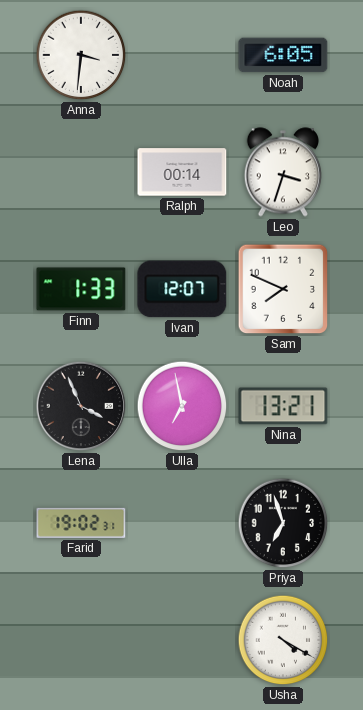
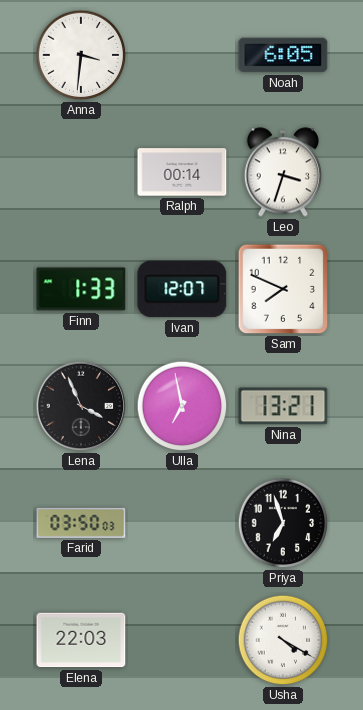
Farid: 19:02 -> 03:50
Elena: none -> 22:03
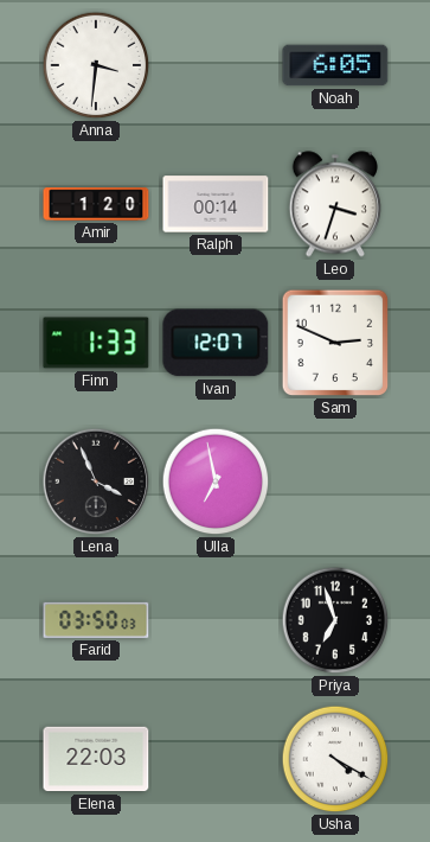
Amir: none -> 1:20
Sam: 7:49 -> 2:49
Nina: 13:21 -> none
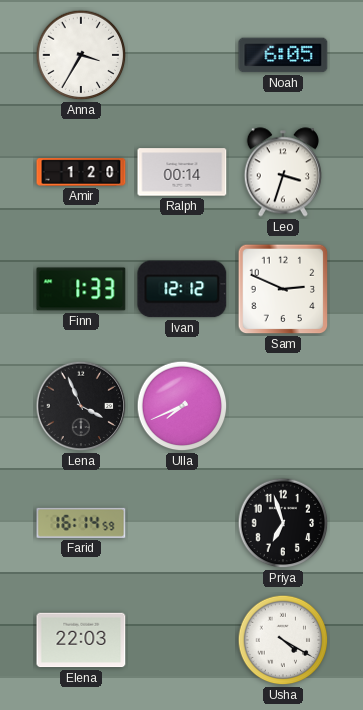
Anna: 3:31 -> 3:35
Ivan: 12:07 -> 12:12
Ulla: 6:58 -> 7:41
Farid: 03:50 -> 16:14
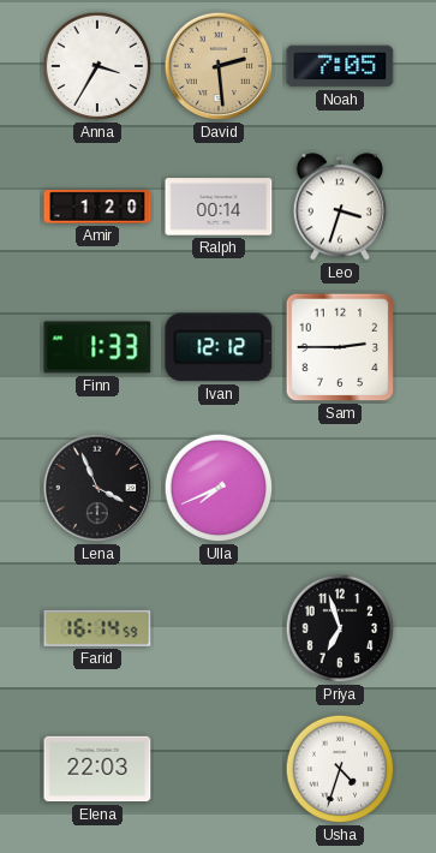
David: none -> 2:29
Noah: 6:05 -> 7:05
Sam: 2:49 -> 2:45
Usha: 4:20 -> 4:33
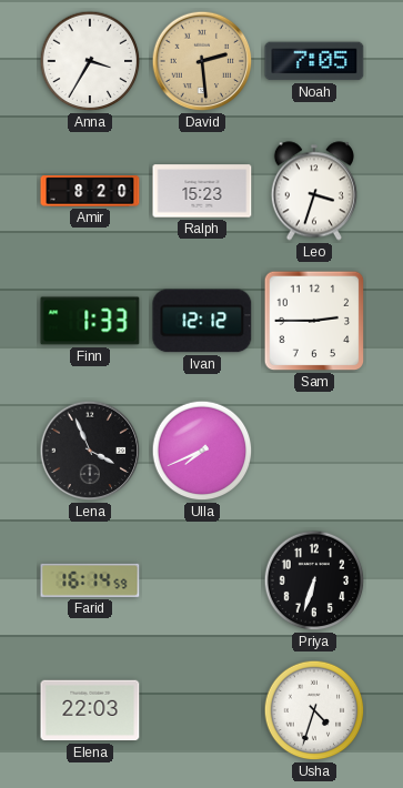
Amir: 1:20 -> 8:20
Ralph: 00:14 -> 15:23
Priya: 6:57 -> 6:33
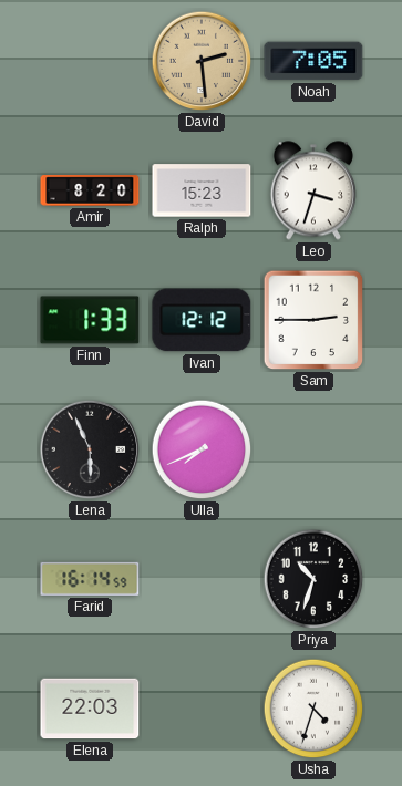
Anna: 3:35 -> none
Lena: 3:56 -> 5:56
Priya: 6:33 -> 10:33
